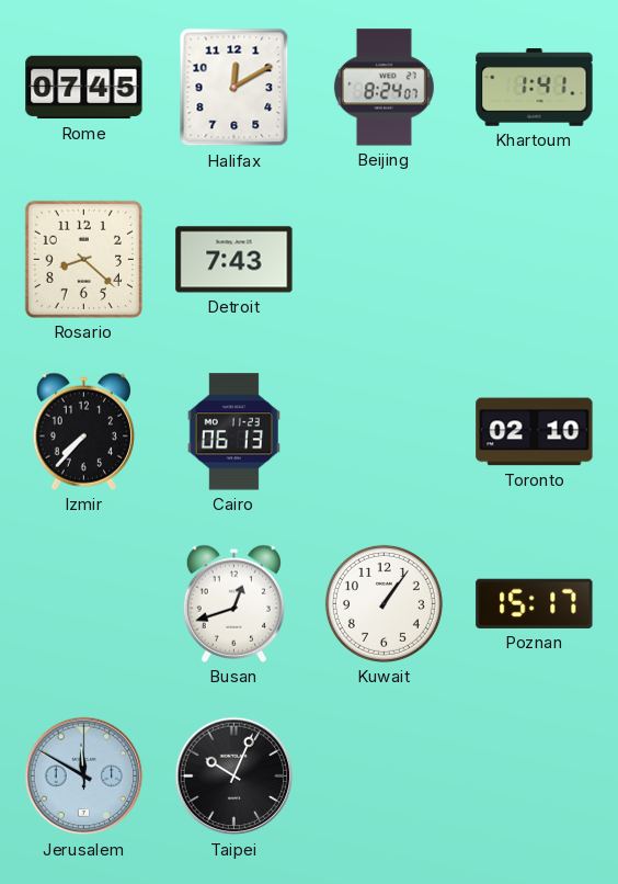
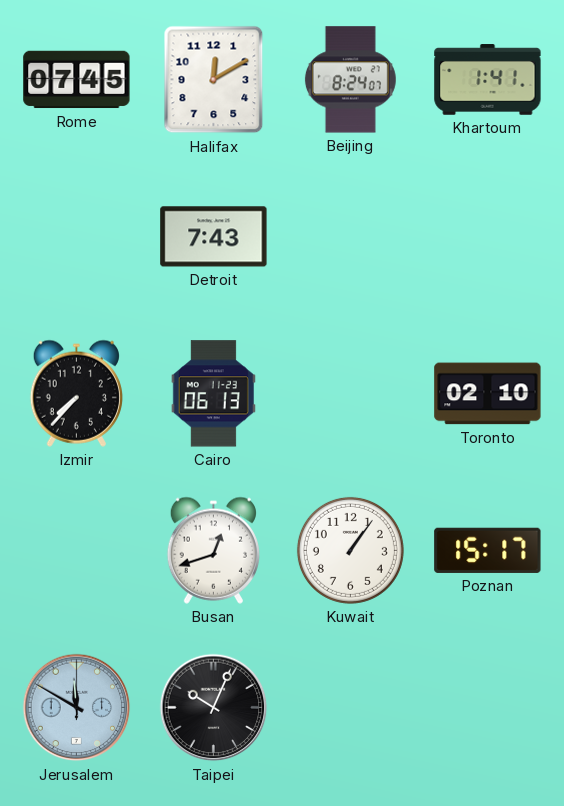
Rosario: 8:22 -> none
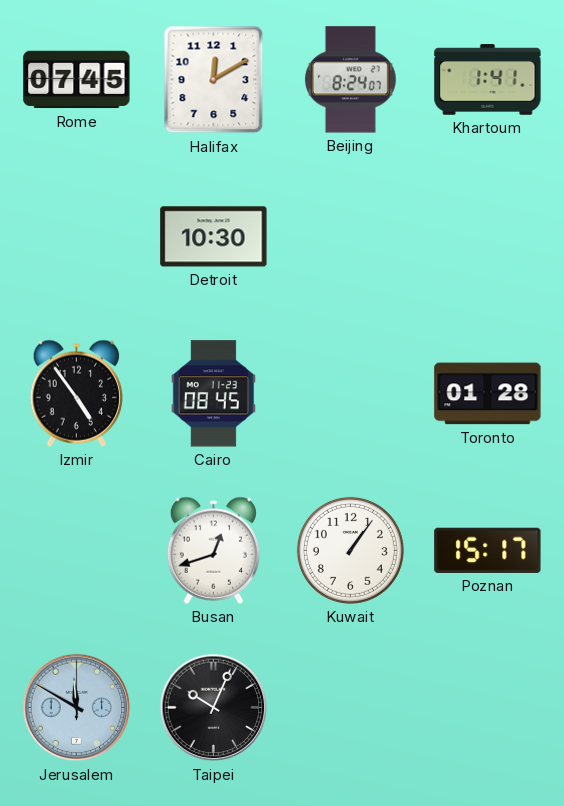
Detroit: 7:43 -> 10:30
Izmir: 7:37 -> 4:54
Cairo: 06:13 -> 08:45
Toronto: 02:10 -> 01:28
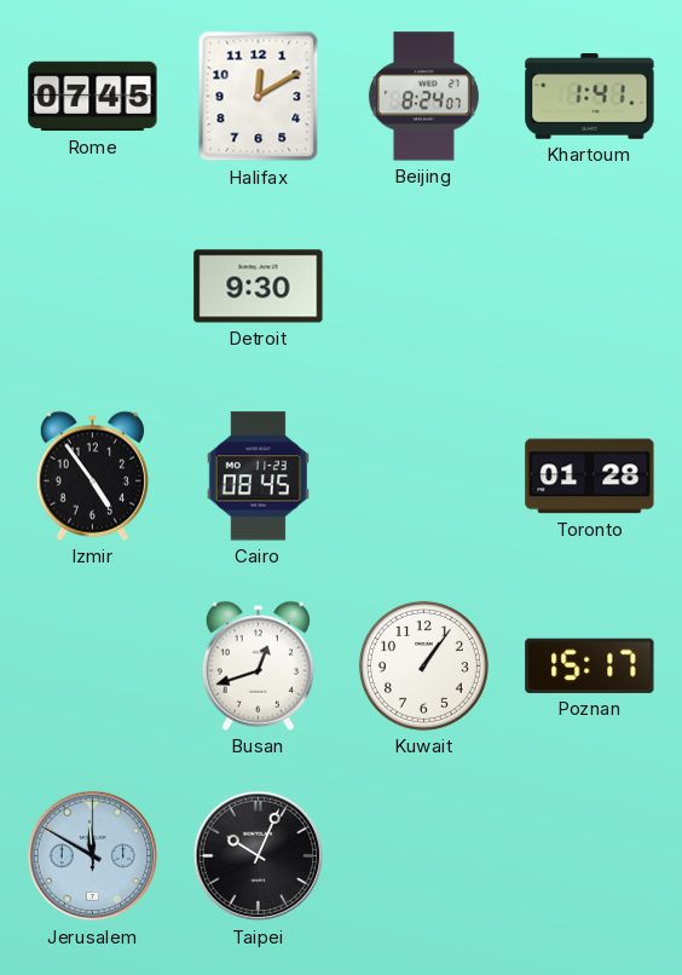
Detroit: 10:30 -> 9:30
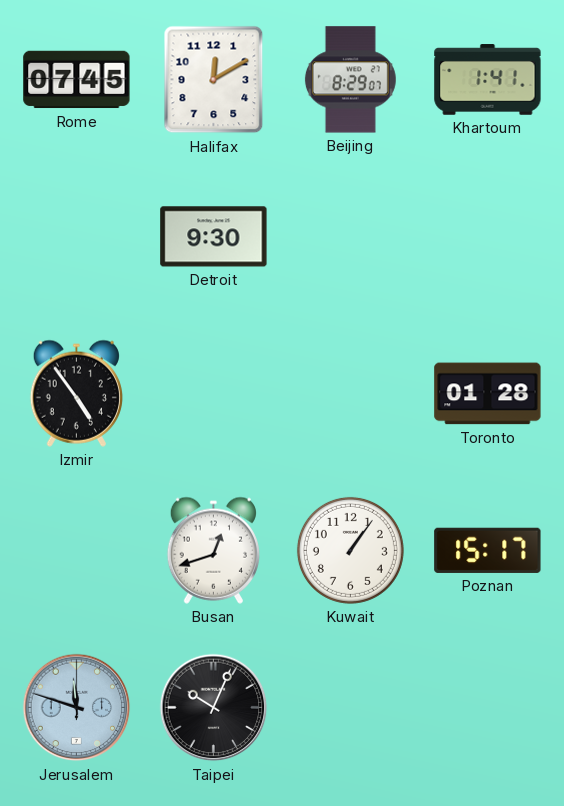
Beijing: 8:24 -> 8:29
Cairo: 08:45 -> none
Jerusalem: 11:50 -> 11:48
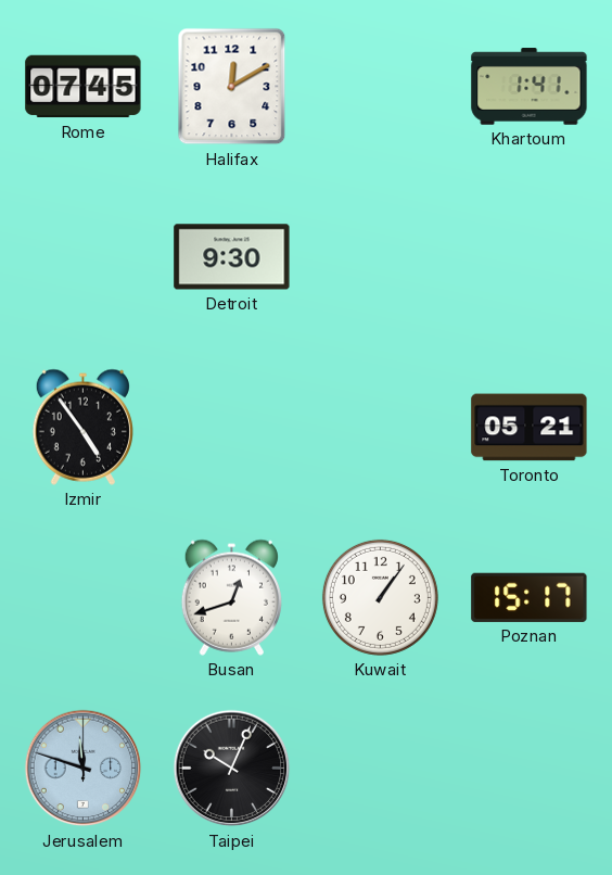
Beijing: 8:29 -> none
Toronto: 01:28 -> 05:21
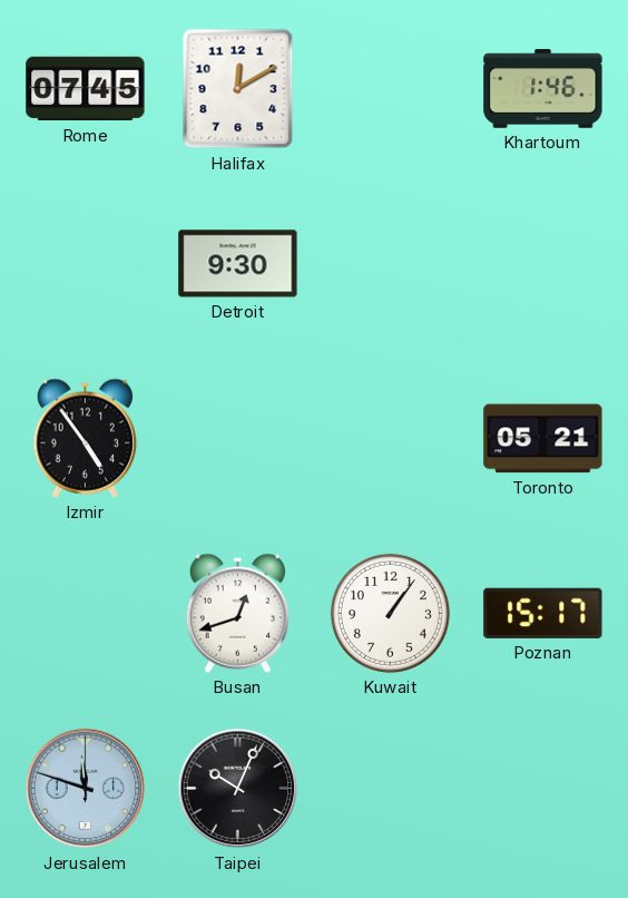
Khartoum: 1:41 -> 1:46
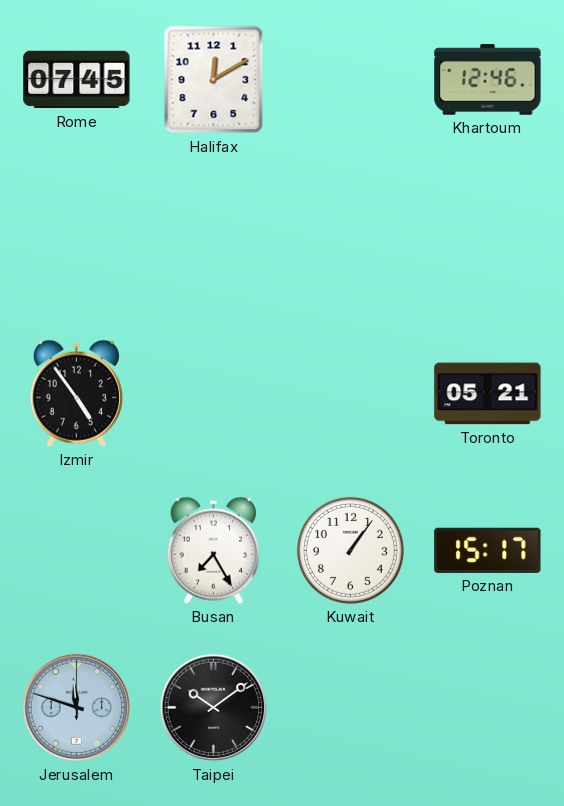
Khartoum: 1:46 -> 12:46
Detroit: 9:30 -> none
Busan: 12:42 -> 7:25
Taipei: 10:04 -> 10:09
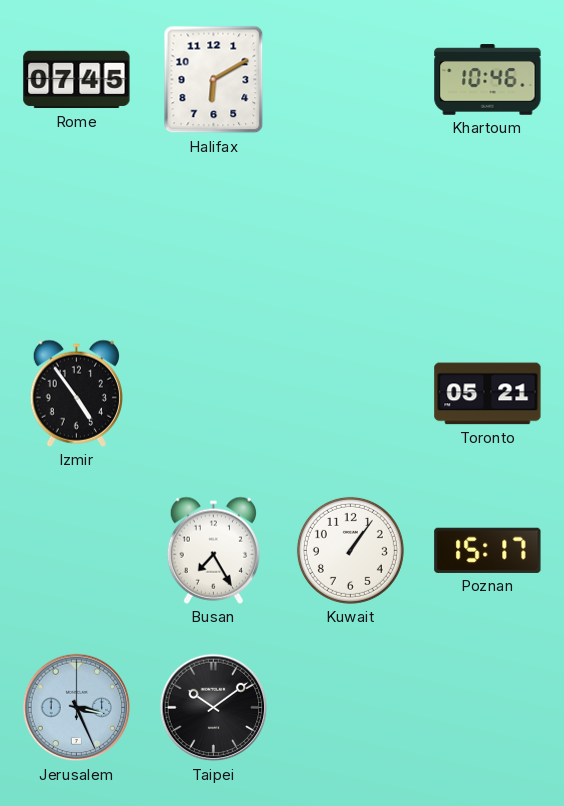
Halifax: 12:10 -> 6:10
Khartoum: 12:46 -> 10:46
Jerusalem: 11:48 -> 3:26
